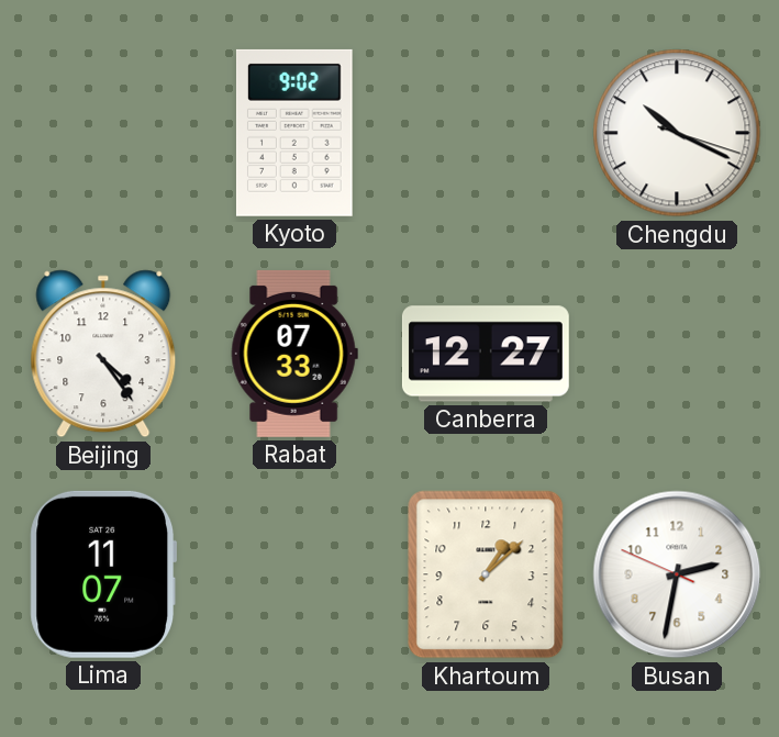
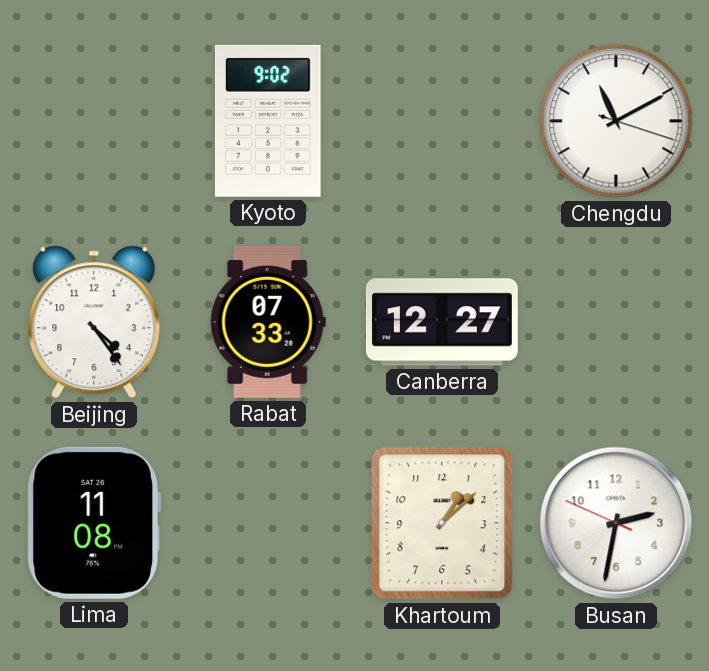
Chengdu: 10:19 -> 11:10
Lima: 11:07 -> 11:08
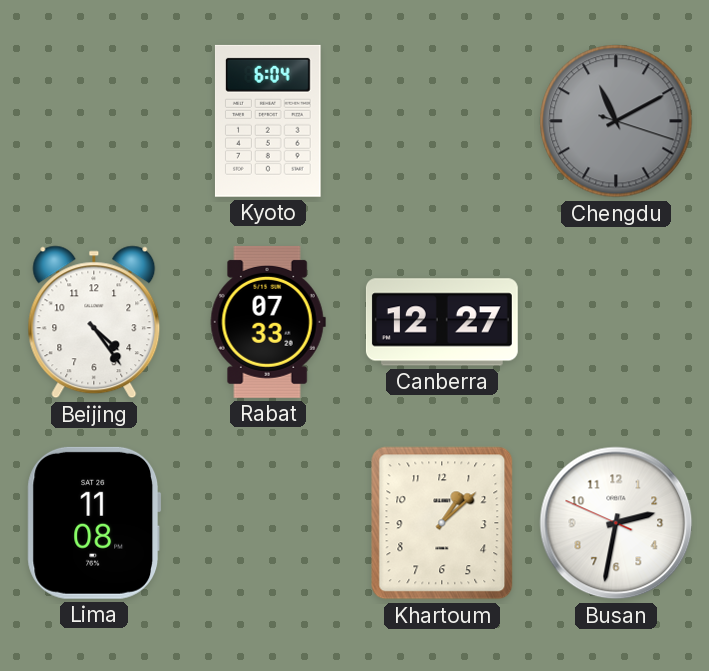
Kyoto: 9:02 -> 6:04
Chengdu dial: white -> grey
